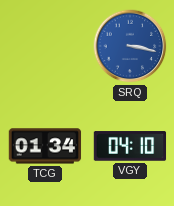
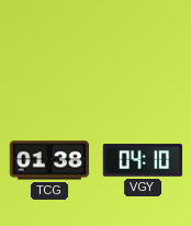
SRQ: 3:17 -> none
TCG: 01:34 -> 01:38
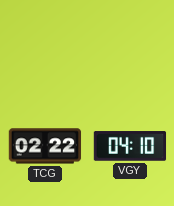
TCG: 01:38 -> 02:22
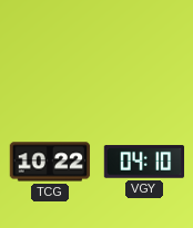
TCG: 02:22 -> 10:22
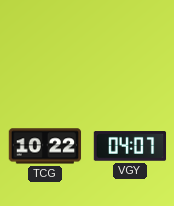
VGY: 04:10 -> 04:07
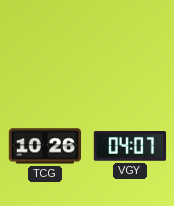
TCG: 10:22 -> 10:26
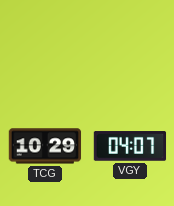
TCG: 10:26 -> 10:29
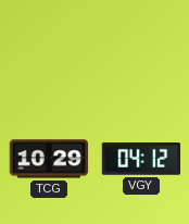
VGY: 04:07 -> 04:12
